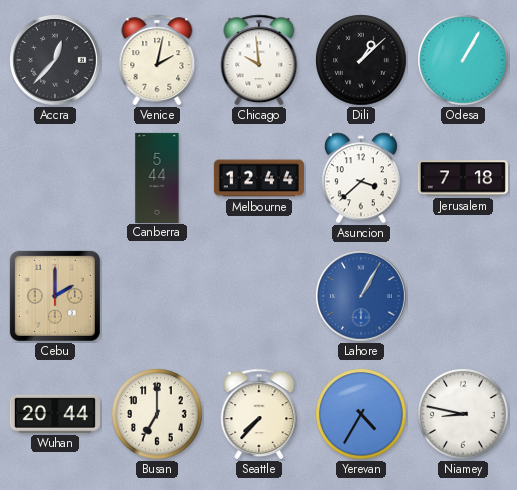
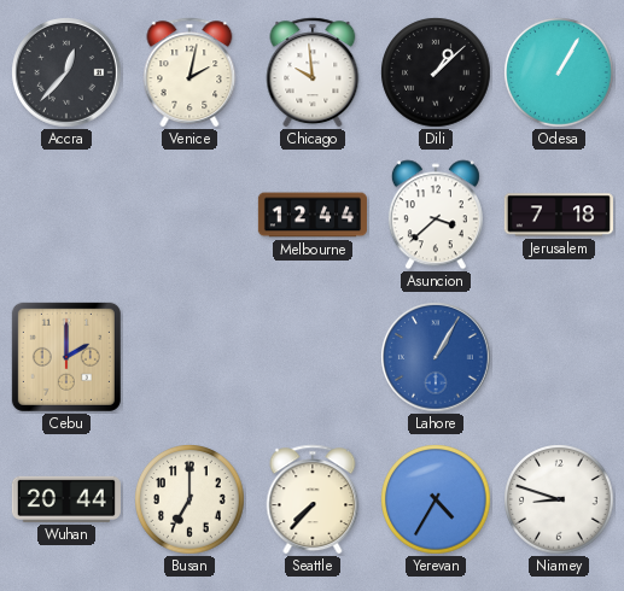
Canberra: 5:44 -> none
Niamey: 8:47 -> 8:48
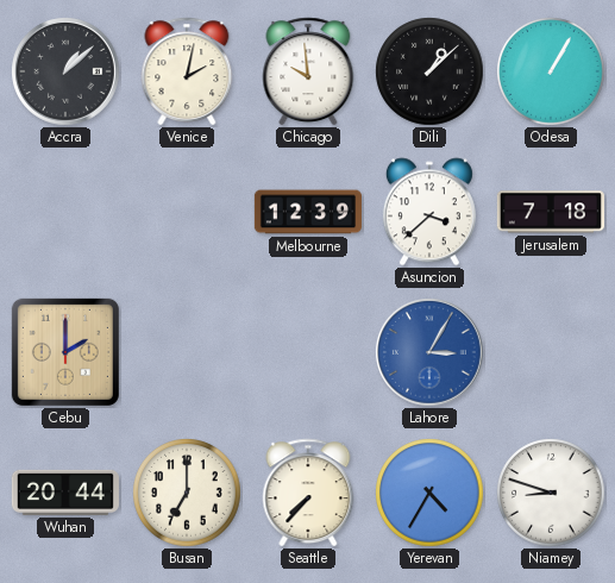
Accra: 12:37 -> 1:08
Melbourne: 12:44 -> 12:39
Lahore: 1:05 -> 3:05
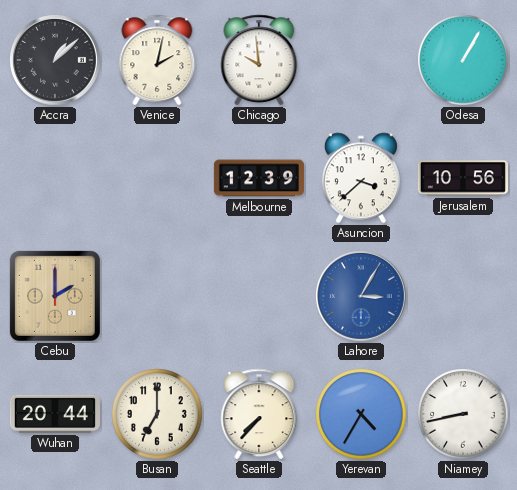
Dili: 1:08 -> none
Jerusalem: 7:18 -> 10:56
Niamey: 8:48 -> 8:43
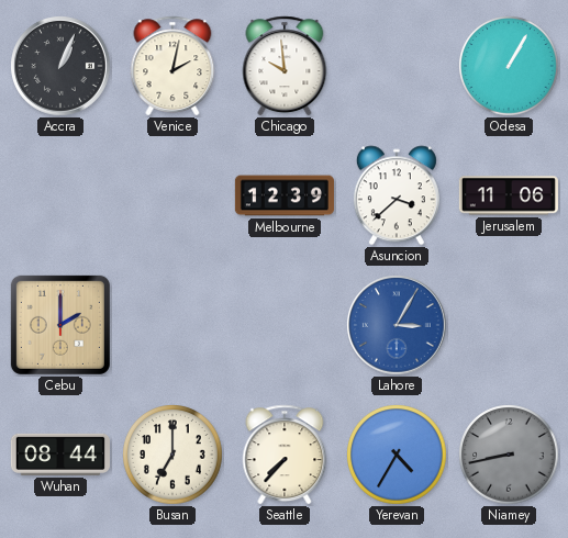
Accra: 1:08 -> 1:04
Jerusalem: 10:56 -> 11:06
Wuhan: 20:44 -> 08:44
Niamey dial: white -> grey
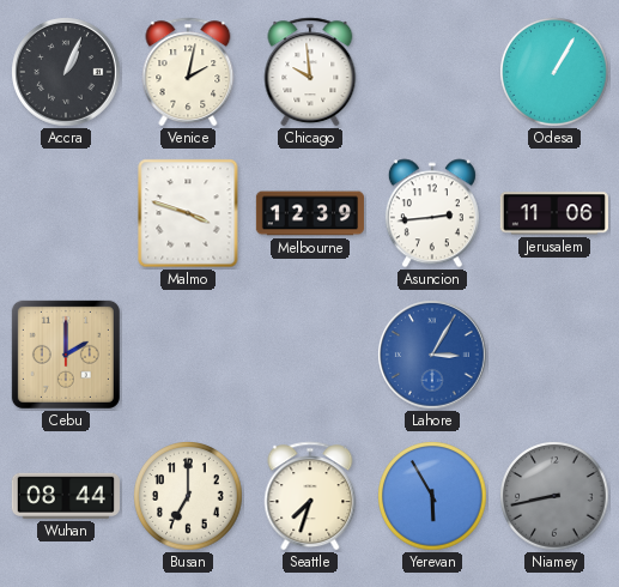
Malmo: none -> 3:48
Asuncion: 3:38 -> 2:44
Seattle: 7:37 -> 7:33
Yerevan: 4:35 -> 5:55
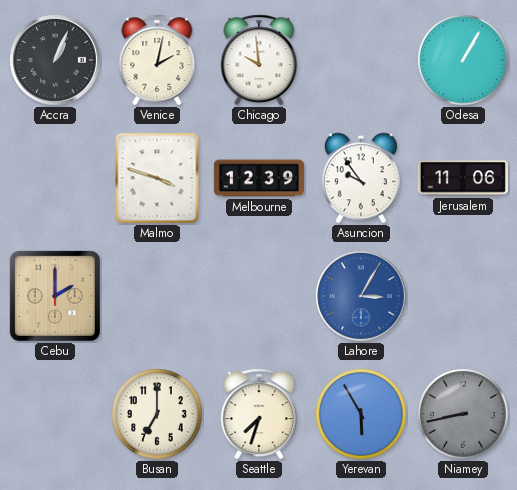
Asuncion: 2:44 -> 9:54
Wuhan: 08:44 -> none
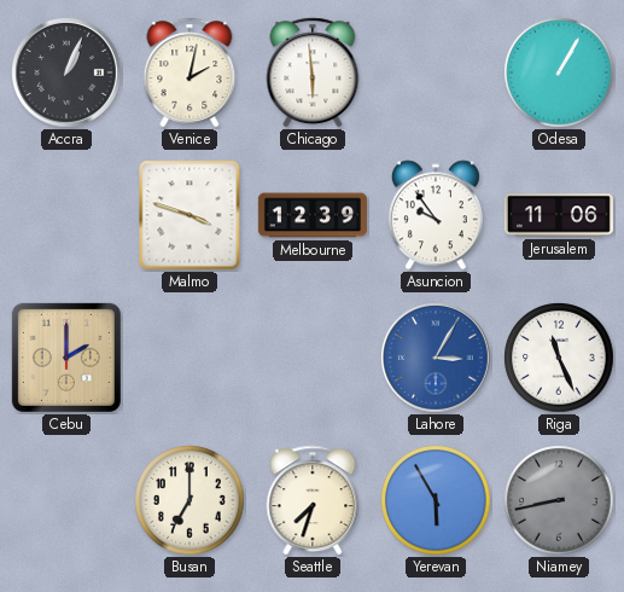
Chicago: 9:59 -> 5:59
Riga: none -> 11:26
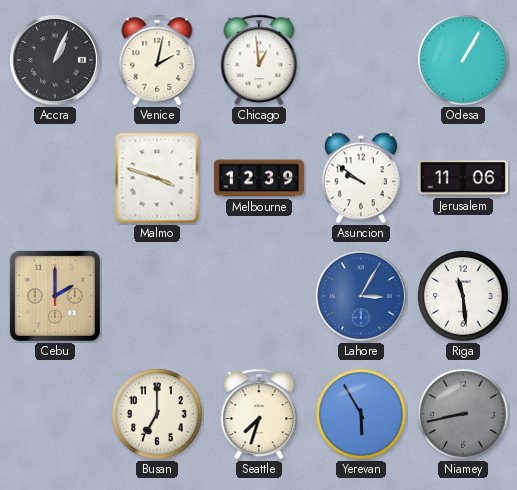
Chicago: 5:59 -> 12:59
Asuncion: 9:54 -> 9:51
Riga: 11:26 -> 11:29
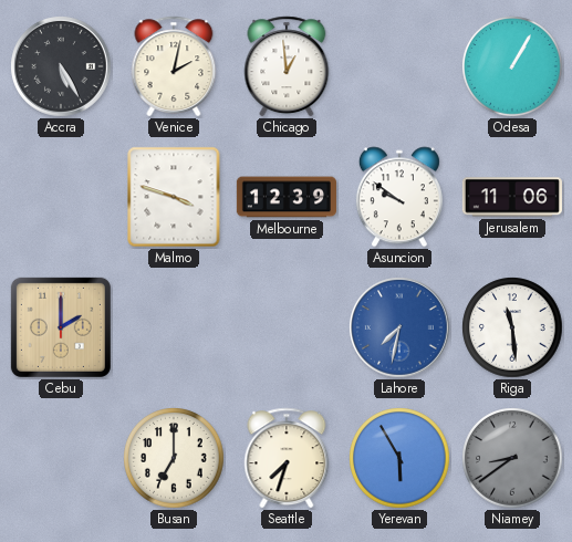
Accra: 1:04 -> 5:25
Lahore: 3:05 -> 7:32
Niamey: 8:43 -> 8:39
